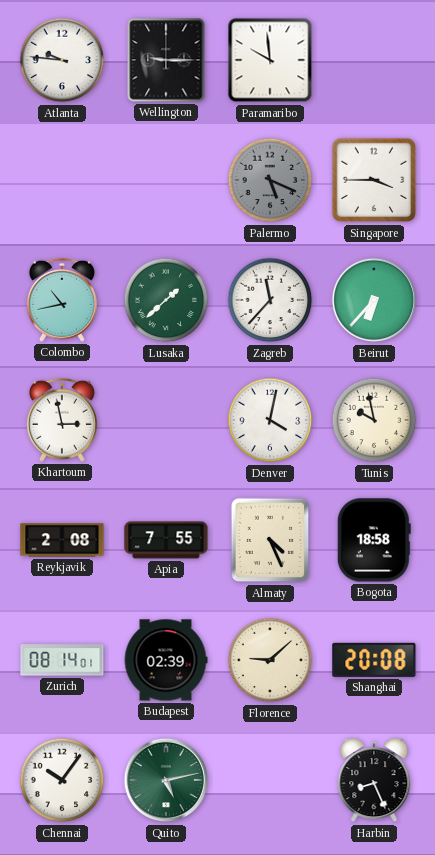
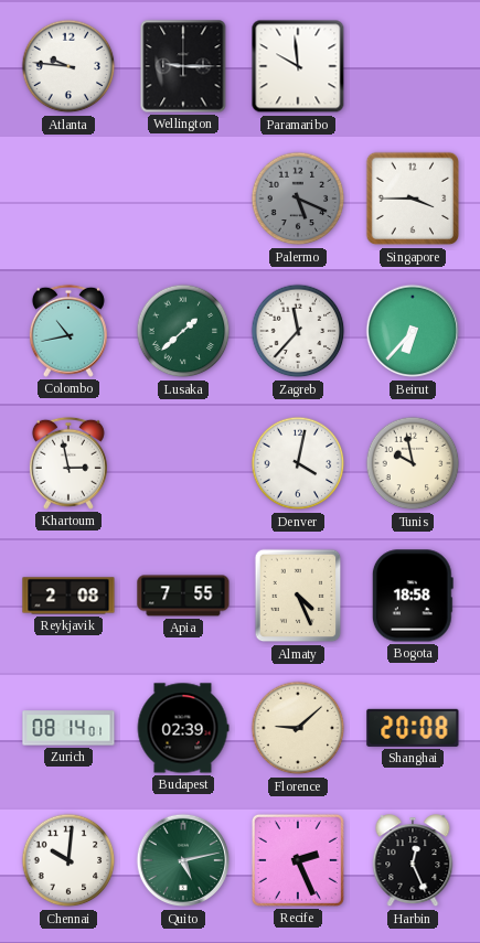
Chennai: 10:06 -> 10:01
Recife: none -> 2:26
Harbin: 8:26 -> 12:26
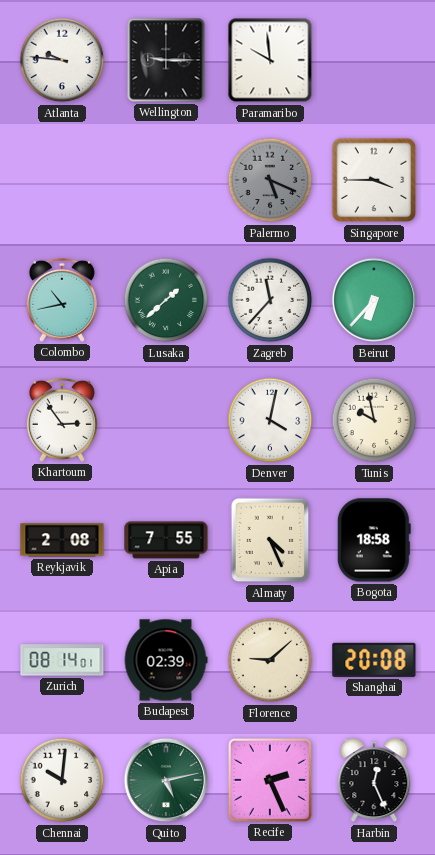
Khartoum: 2:58 -> 2:54
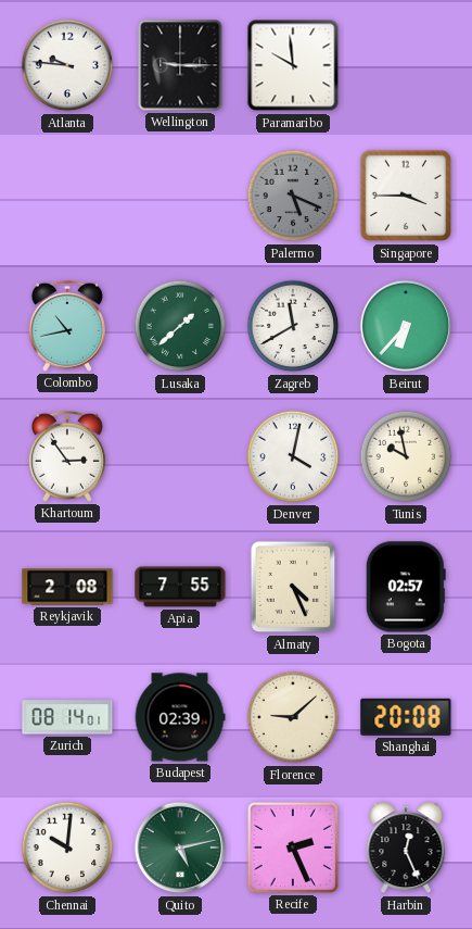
Zagreb: 11:37 -> 11:40
Bogota: 18:58 -> 02:57
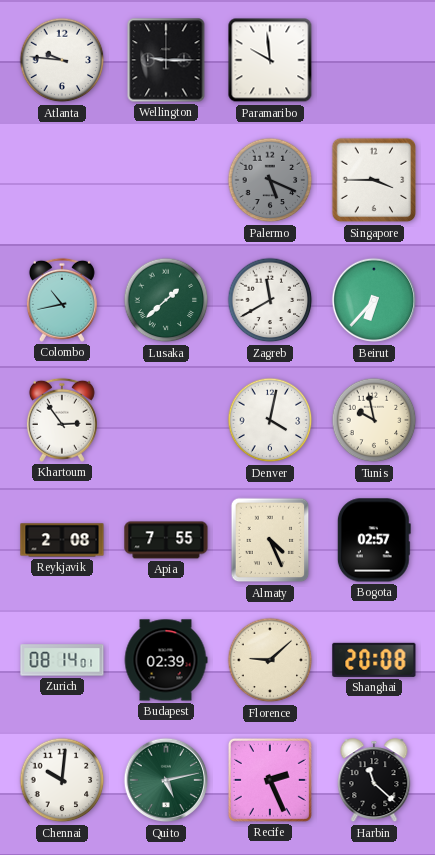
Harbin: 12:26 -> 11:22
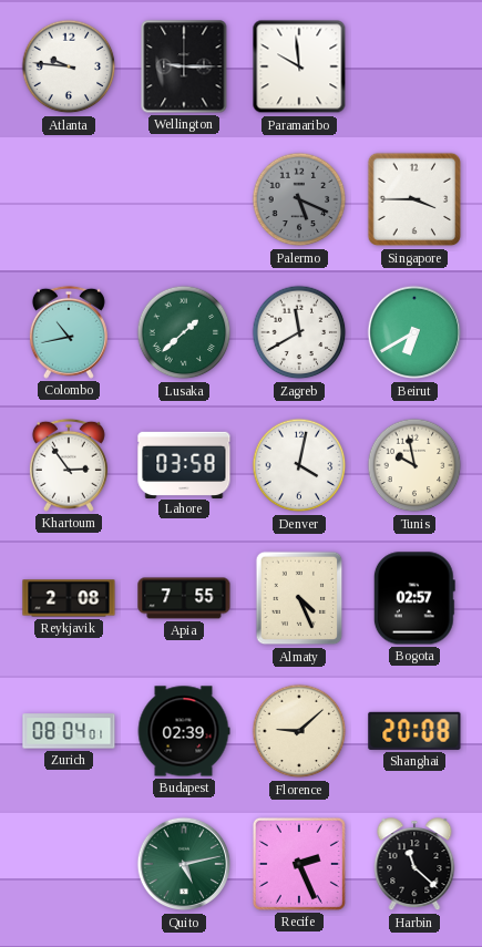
Beirut: 6:37 -> 6:40
Lahore: none -> 03:58
Zurich: 08:14 -> 08:04
Chennai: 10:01 -> none
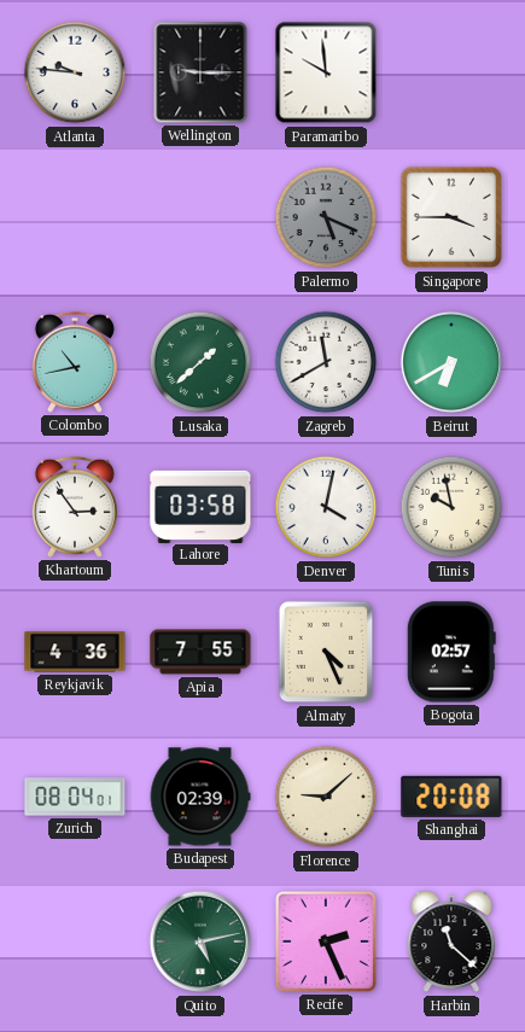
Reykjavik: 2:08 -> 4:36
